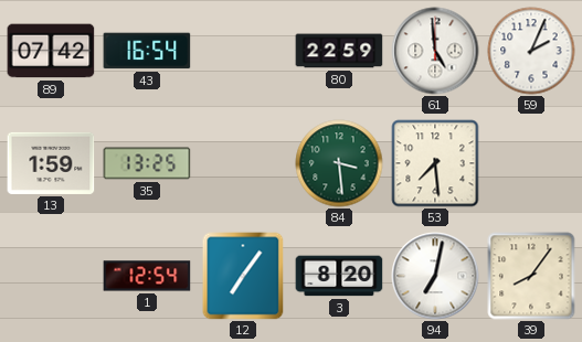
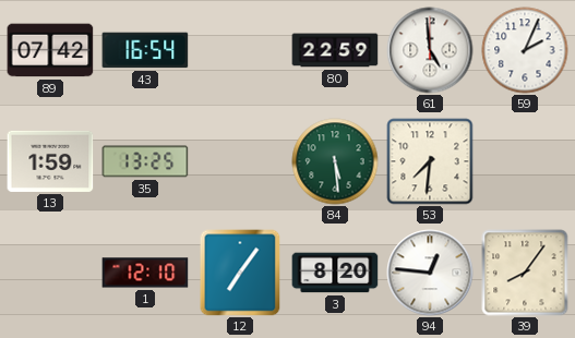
84: 3:29 -> 5:29
53: 7:29 -> 7:31
1: 12:54 -> 12:10
94: 7:02 -> 12:46
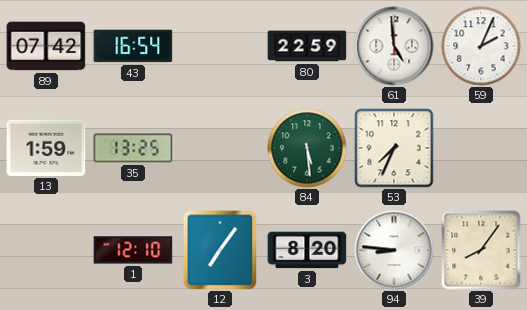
53: 7:31 -> 7:34
94: 12:46 -> 8:46
